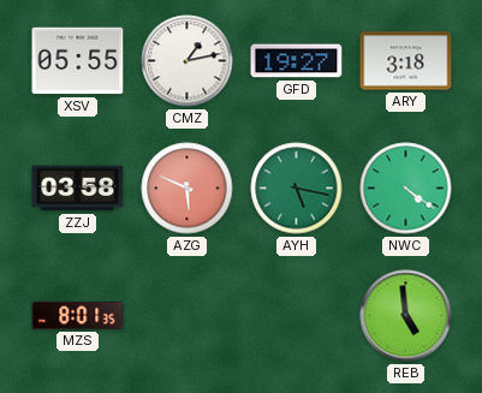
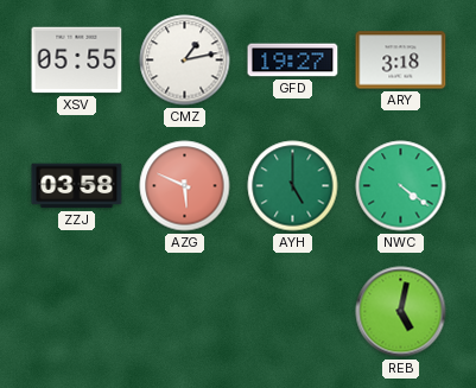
AYH: 5:17 -> 5:00
MZS: 8:01 -> none
REB: 4:59 -> 5:02
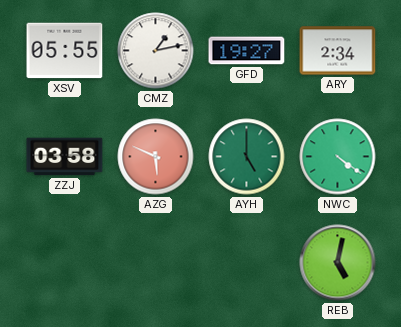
ARY: 3:18 -> 2:34
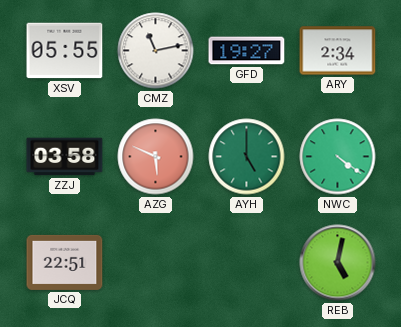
CMZ: 1:13 -> 11:13
JCQ: none -> 22:51
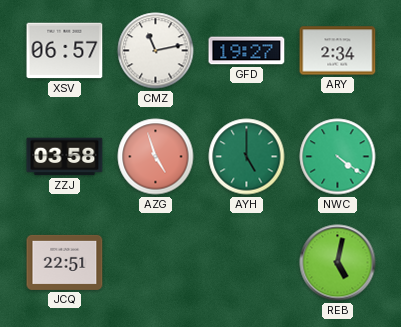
XSV: 05:55 -> 06:57
AZG: 5:49 -> 4:57
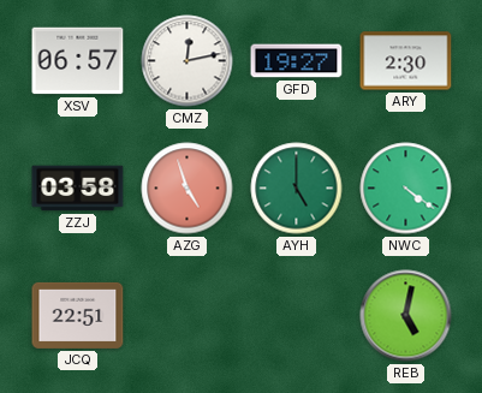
CMZ: 11:13 -> 12:13
ARY: 2:34 -> 2:30
